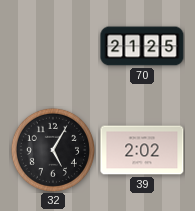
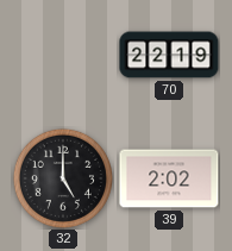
70: 21:25 -> 22:19
32: 5:05 -> 5:00
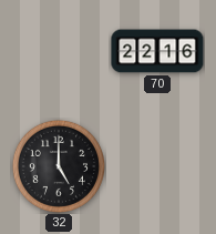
70: 22:19 -> 22:16
39: 2:02 -> none
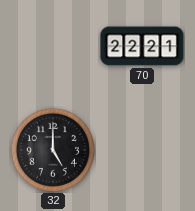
70: 22:16 -> 22:21
